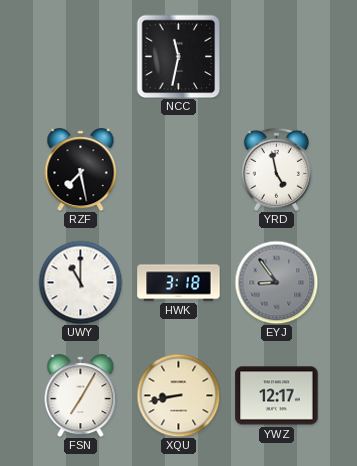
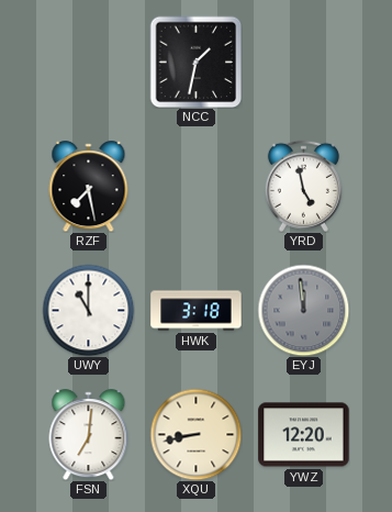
NCC: 11:32 -> 1:32
EYJ: 8:54 -> 11:59
FSN: 7:05 -> 7:01
YWZ: 12:17 -> 12:20
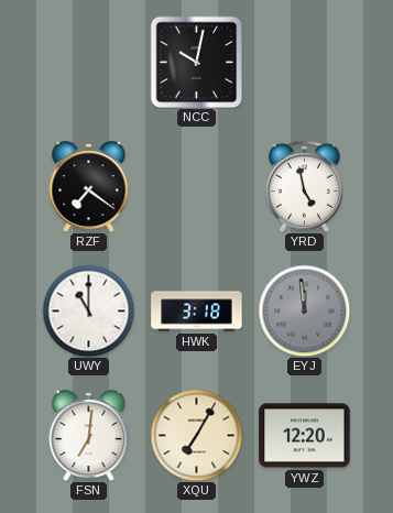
NCC: 1:32 -> 10:02
RZF: 7:28 -> 7:21
XQU: 8:43 -> 7:05
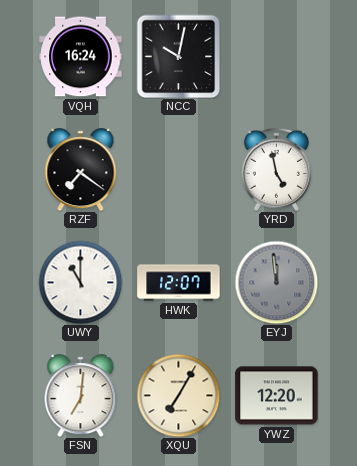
VQH: none -> 16:24
HWK: 3:18 -> 12:07
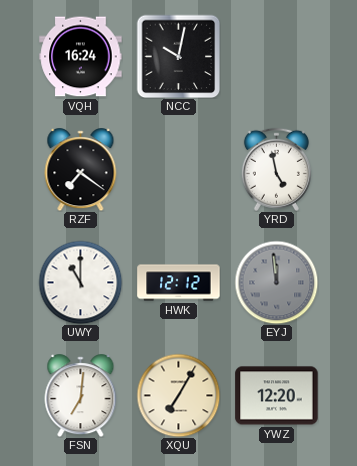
HWK: 12:07 -> 12:12
